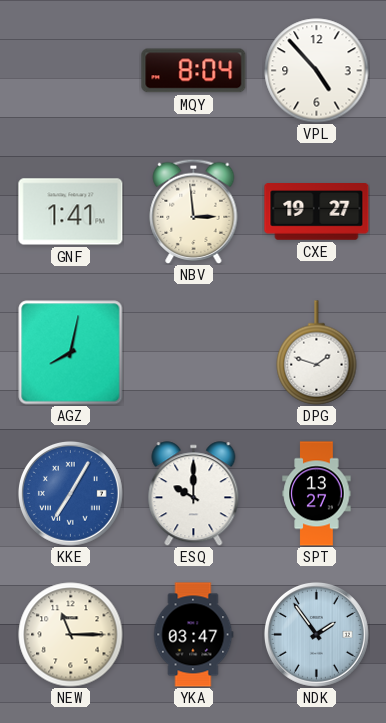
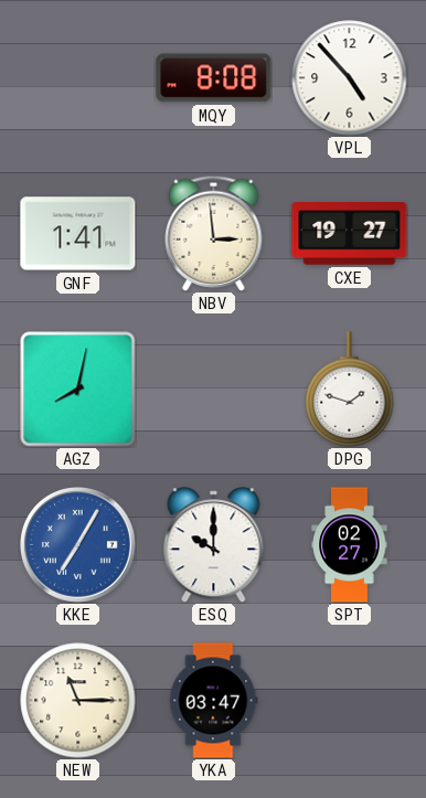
MQY: 8:04 -> 8:08
SPT: 13:27 -> 02:27
NDK: 1:54 -> none
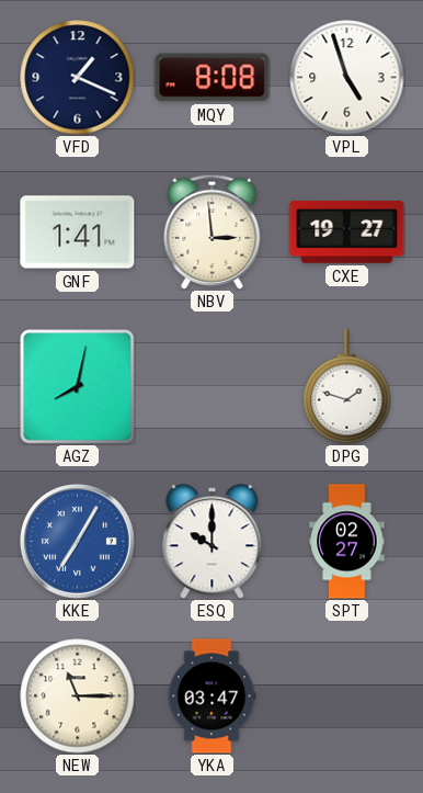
VFD: none -> 1:19
VPL: 4:53 -> 4:57
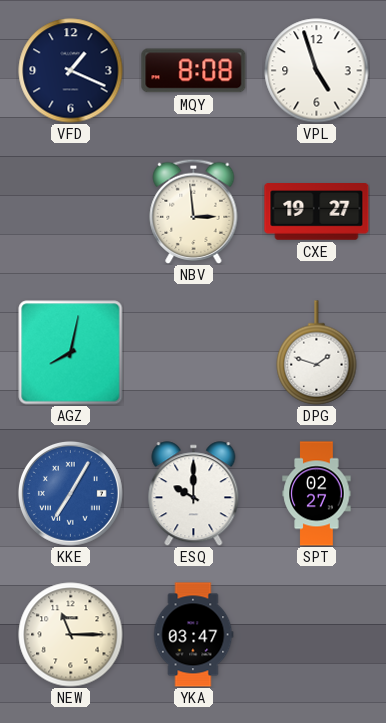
GNF: 1:41 -> none
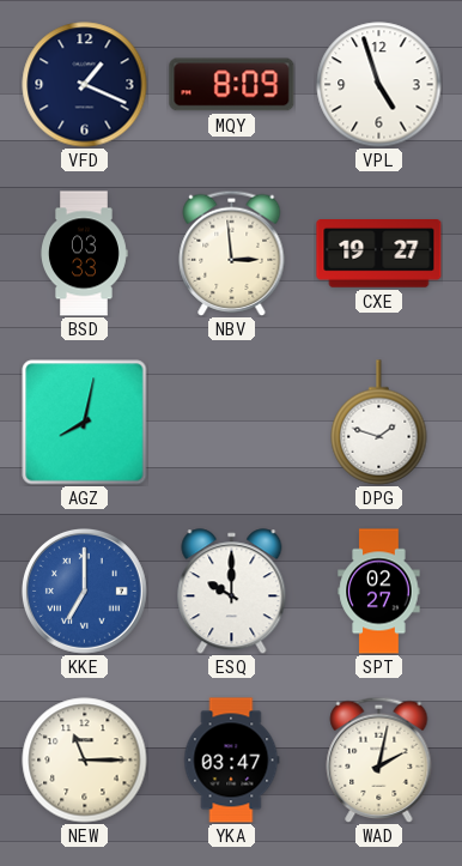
MQY: 8:08 -> 8:09
BSD: none -> 03:33
KKE: 7:05 -> 7:00
WAD: none -> 2:02
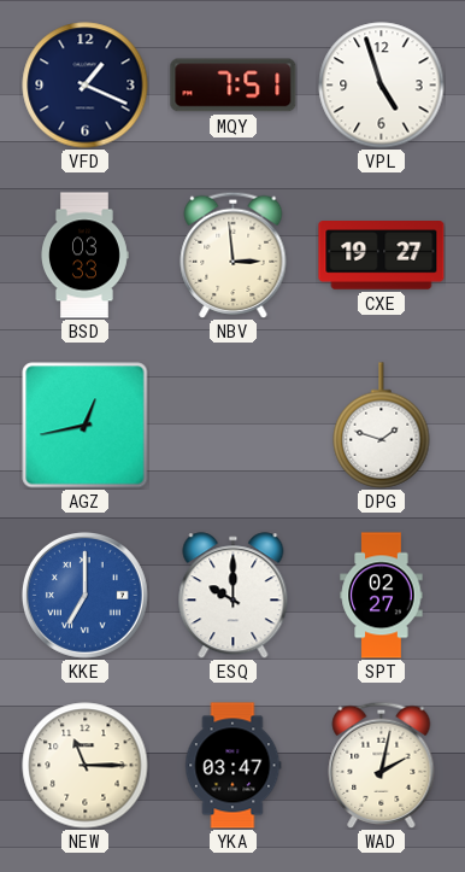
MQY: 8:09 -> 7:51
AGZ: 8:02 -> 12:43
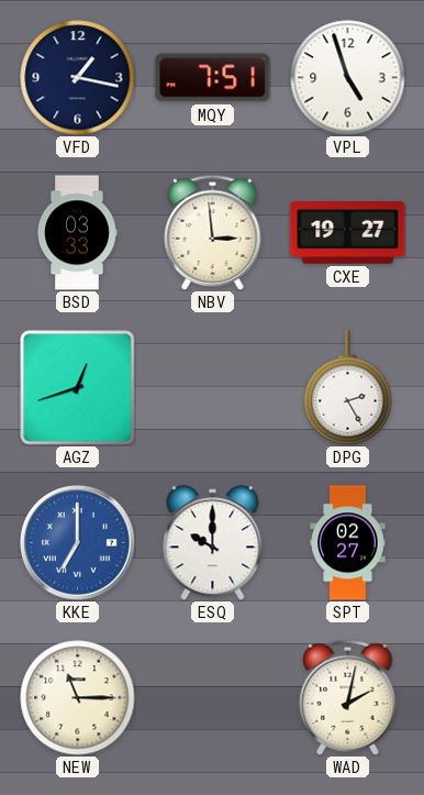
VFD: 1:19 -> 1:17
AGZ: 12:43 -> 12:42
DPG: 1:48 -> 2:25
YKA: 03:47 -> none
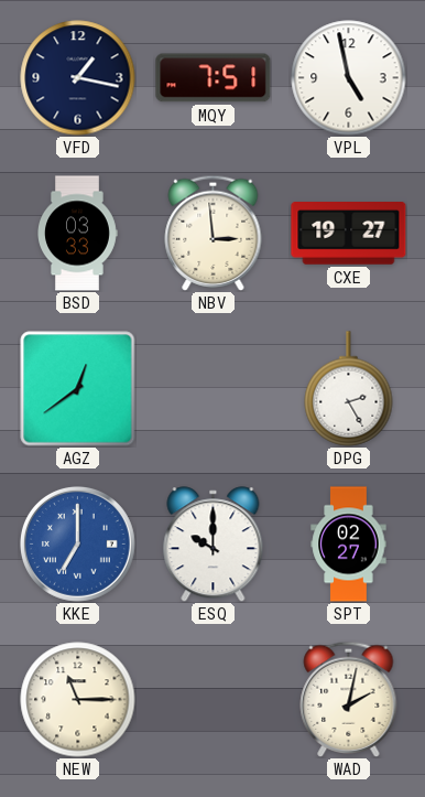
VPL: 4:57 -> 4:58
AGZ: 12:42 -> 12:39
